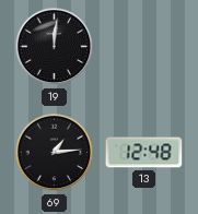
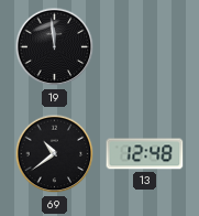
19: 12:01 -> 11:59
69: 1:14 -> 10:39
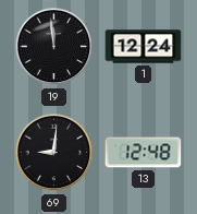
1: none -> 12:24
69: 10:39 -> 9:01
